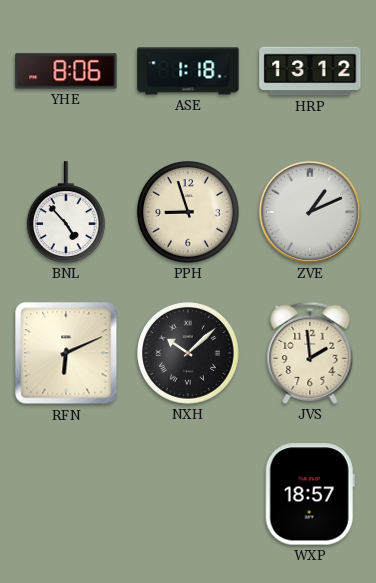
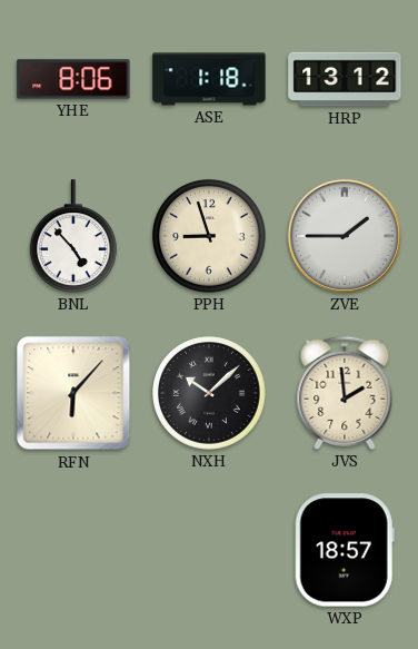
ZVE: 1:11 -> 1:45
RFN: 6:11 -> 6:07
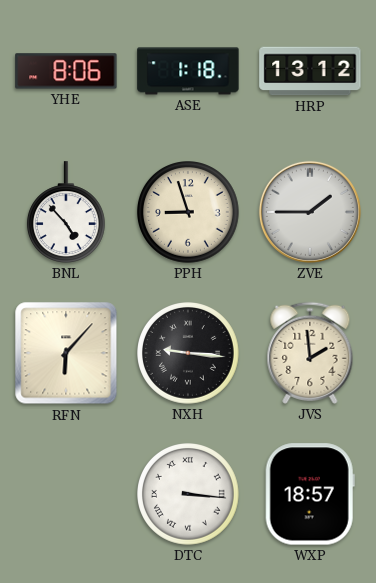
NXH: 10:08 -> 9:16
DTC: none -> 3:16
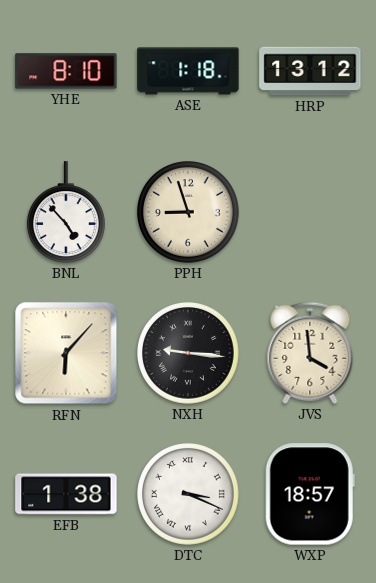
YHE: 8:06 -> 8:10
ZVE: 1:45 -> none
JVS: 1:59 -> 3:59
EFB: none -> 1:38
DTC: 3:16 -> 3:19
